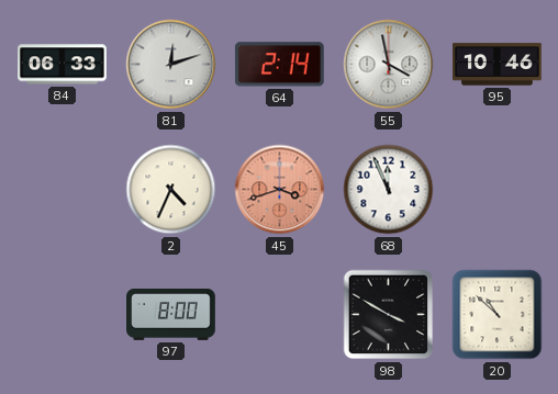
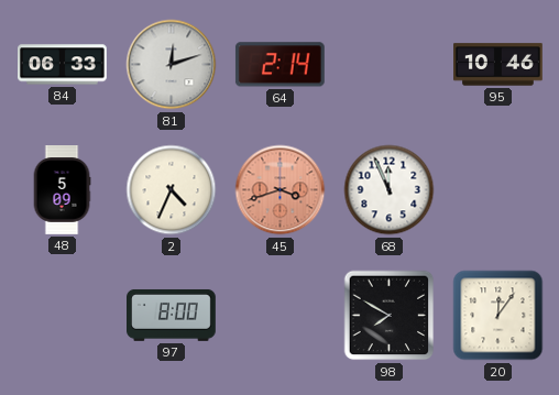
55: 3:58 -> none
48: none -> 5:09
98: 3:50 -> 7:50
20: 10:52 -> 12:06
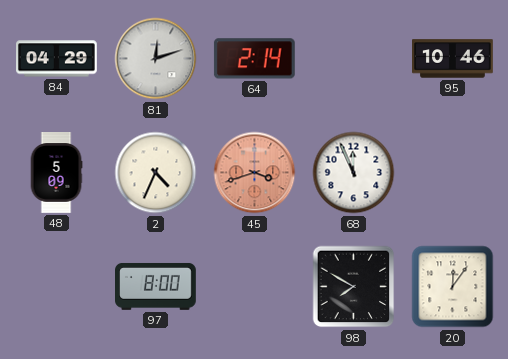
84: 06:33 -> 04:29
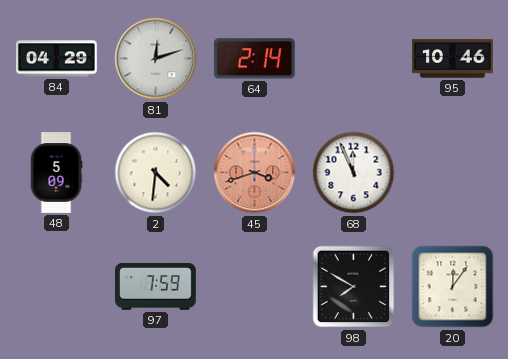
2: 4:34 -> 4:31
97: 8:00 -> 7:59
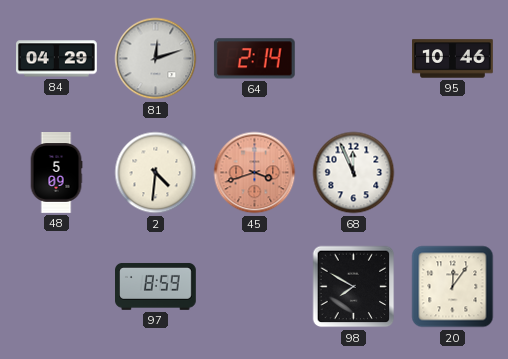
97: 7:59 -> 8:59
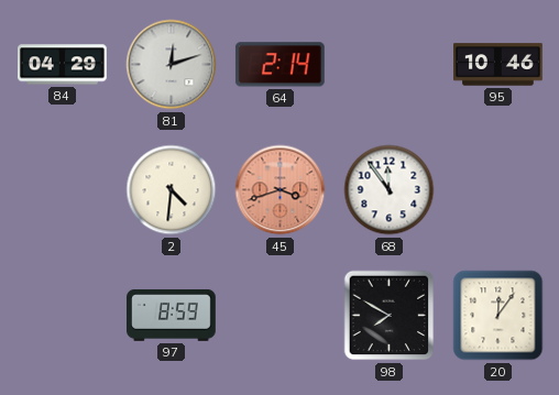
48: 5:09 -> none
68: 11:56 -> 11:54
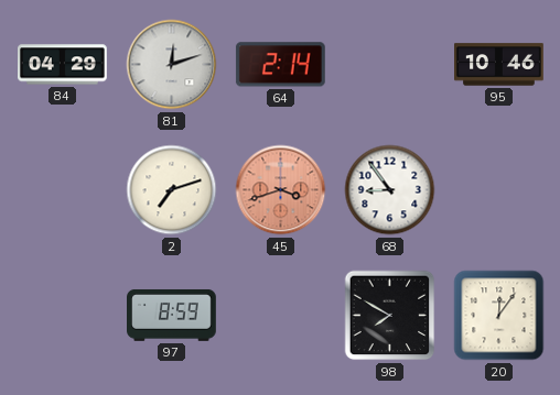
2: 4:31 -> 7:12
68: 11:54 -> 8:54
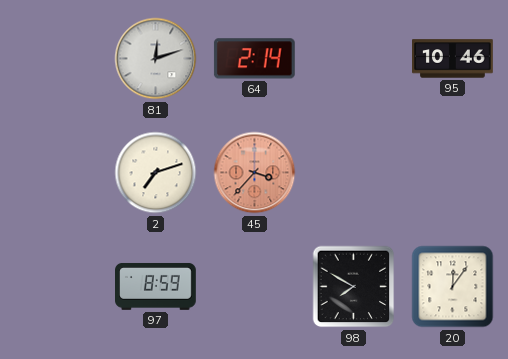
84: 04:29 -> none
45: 3:42 -> 3:37
68: 8:54 -> none
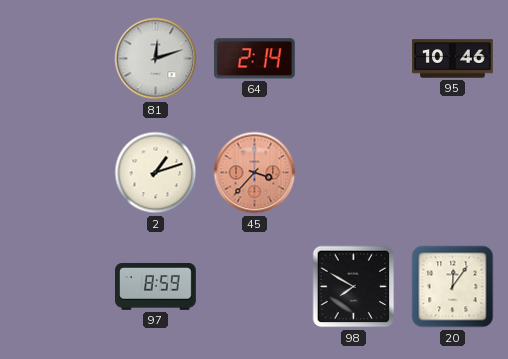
2: 7:12 -> 1:12
